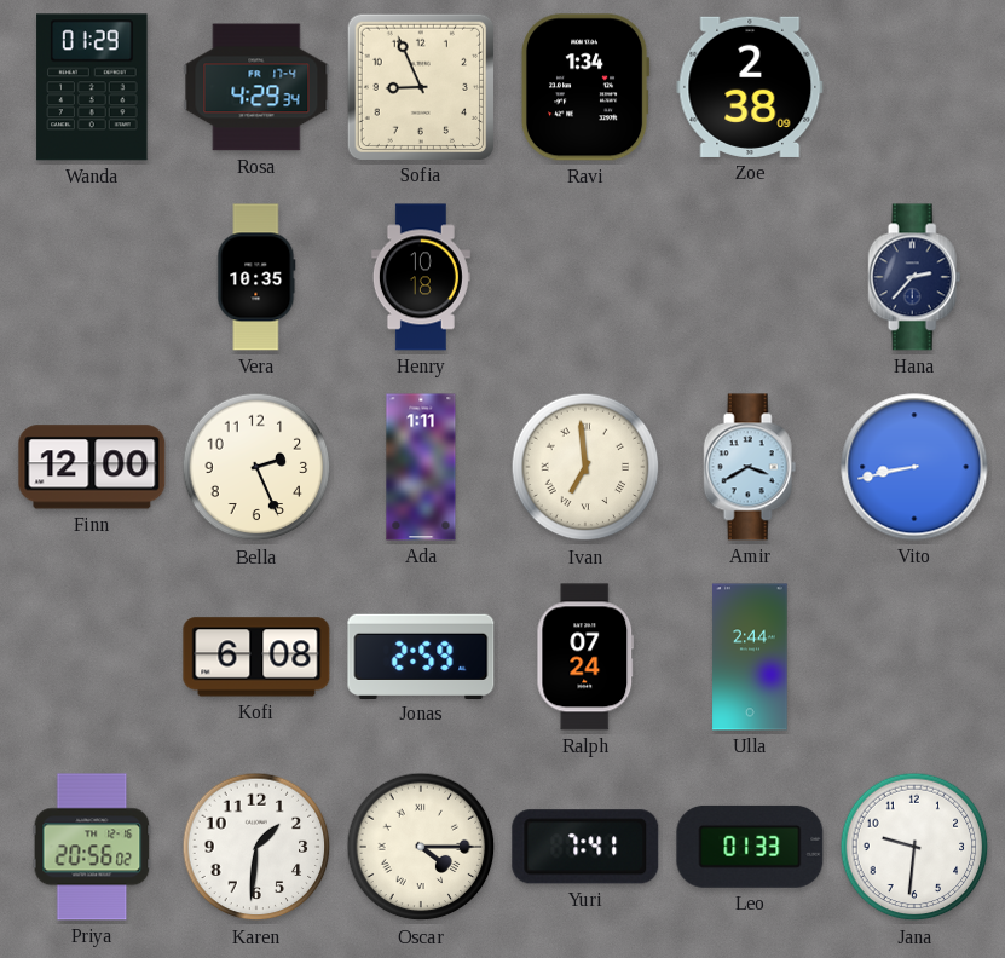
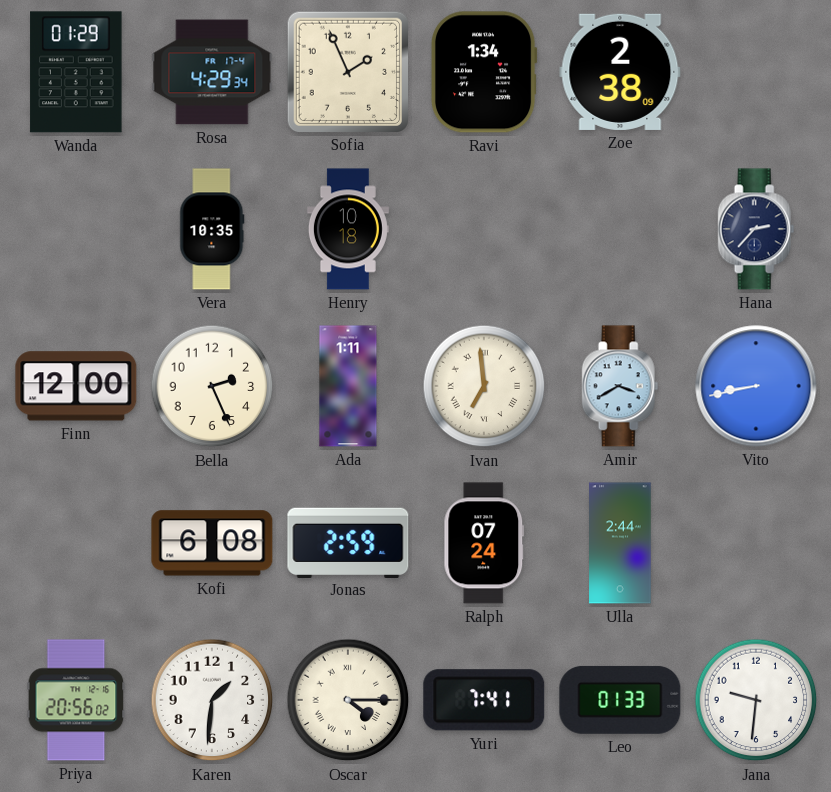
Sofia: 8:56 -> 1:56
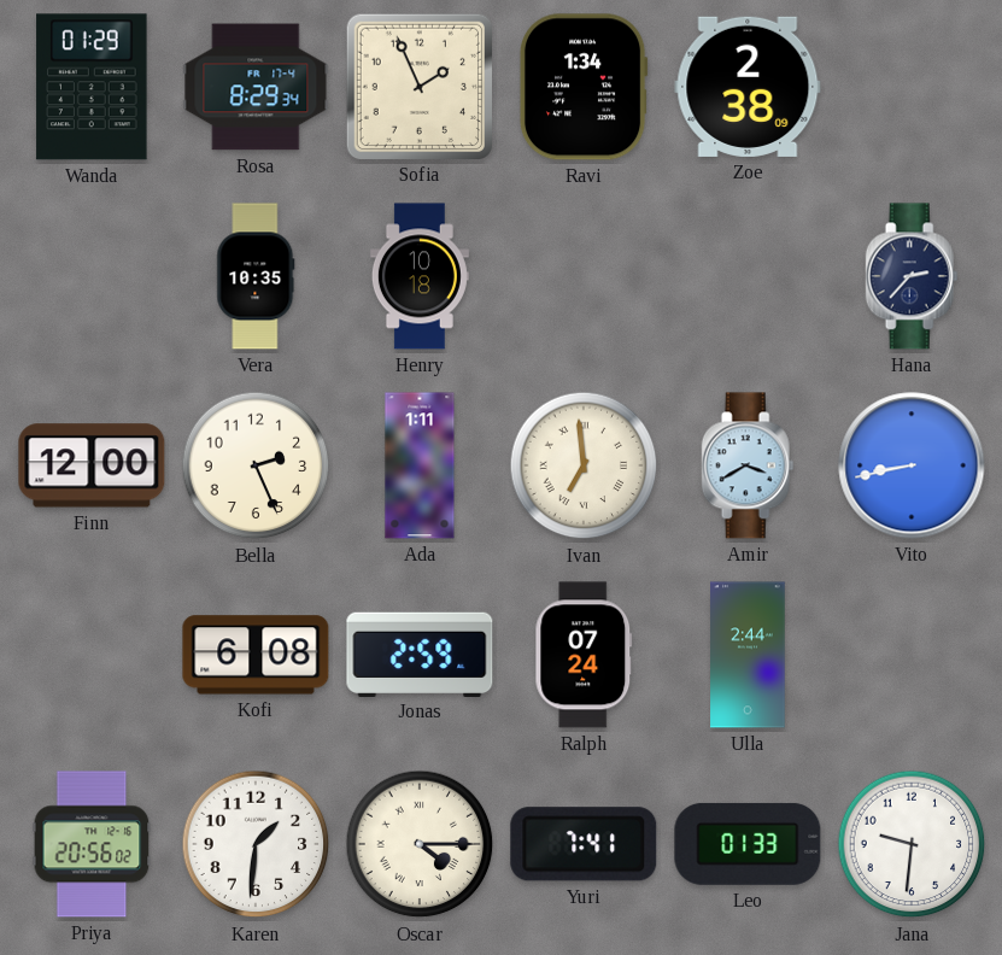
Rosa: 4:29 -> 8:29
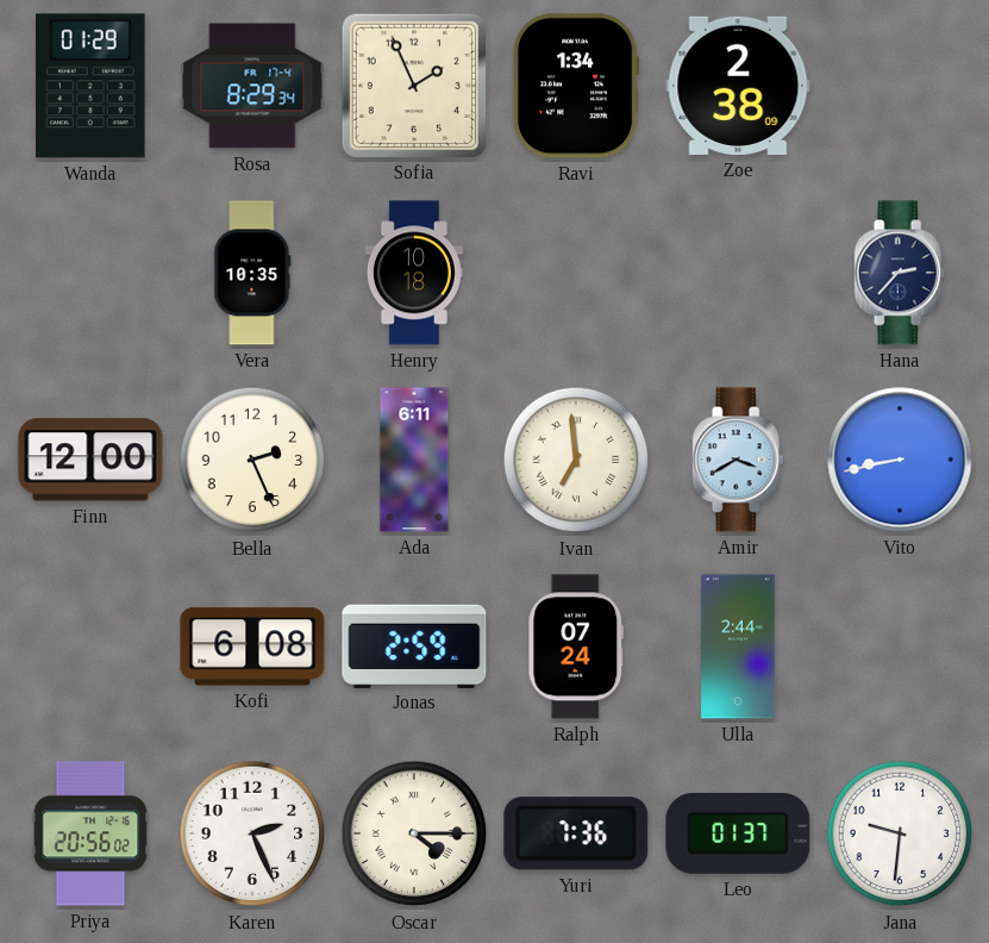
Ada: 1:11 -> 6:11
Karen: 1:31 -> 2:26
Yuri: 7:41 -> 7:36
Leo: 01:33 -> 01:37
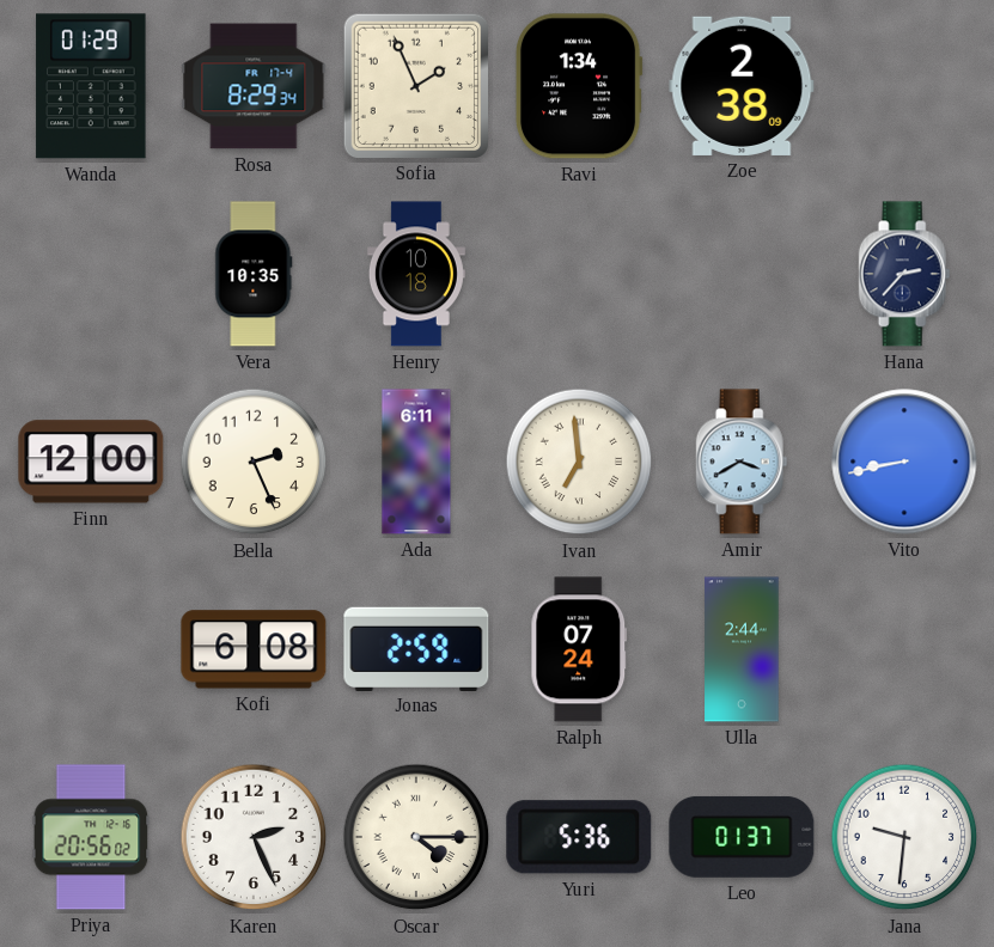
Yuri: 7:36 -> 5:36
